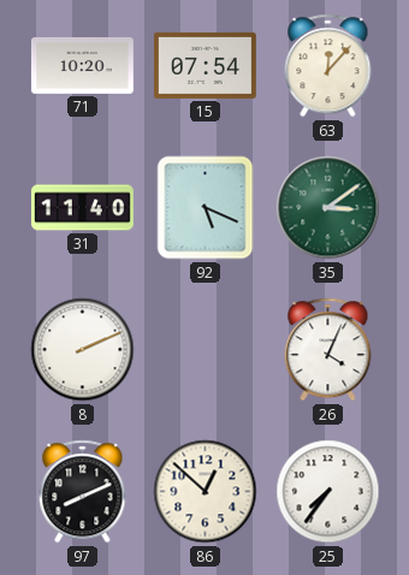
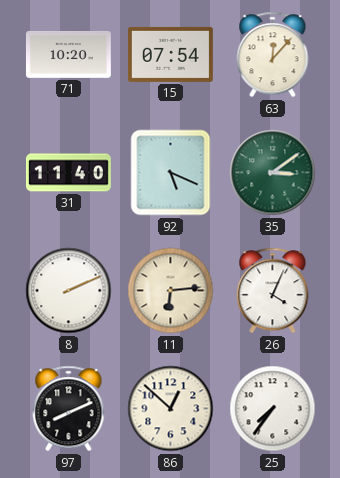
11: none -> 6:14
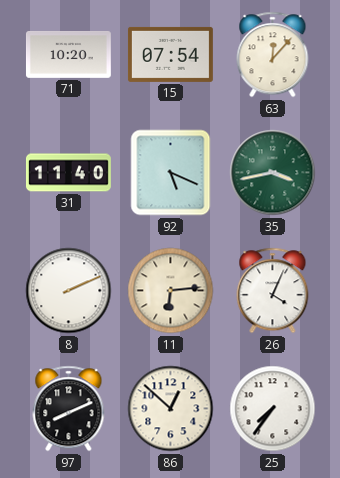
35: 3:09 -> 3:43
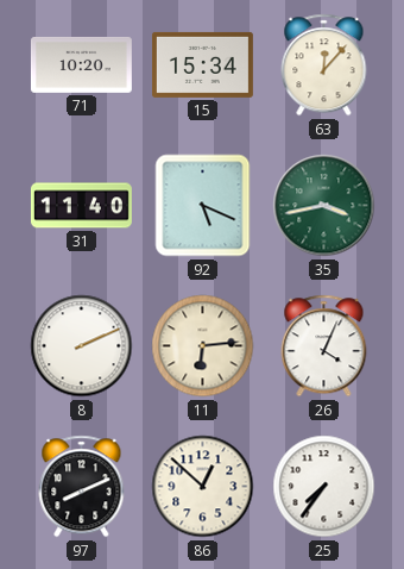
15: 07:54 -> 15:34
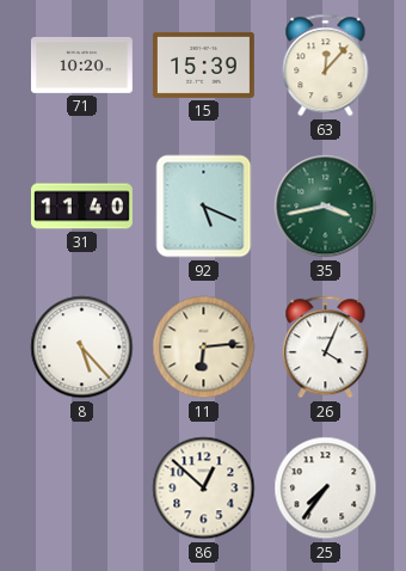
15: 15:34 -> 15:39
8: 2:11 -> 5:23
97: 8:11 -> none
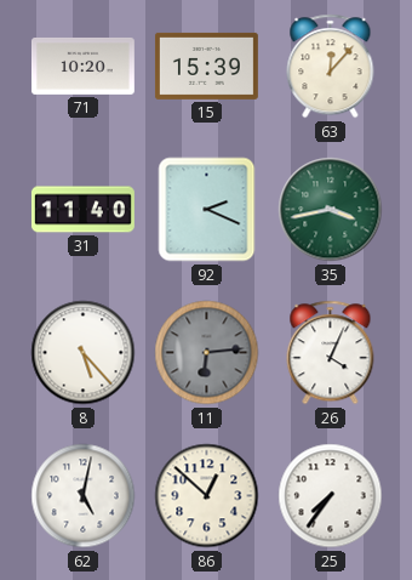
92: 5:19 -> 2:19
11 dial: cream -> grey
62: none -> 5:02
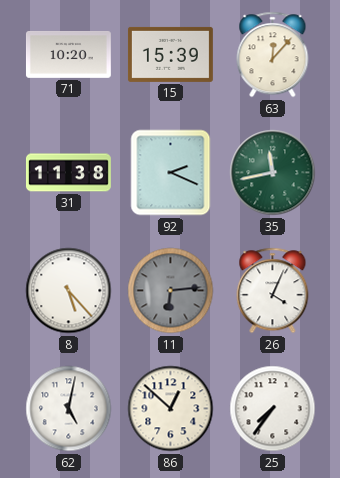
31: 11:40 -> 11:38
35: 3:43 -> 11:43
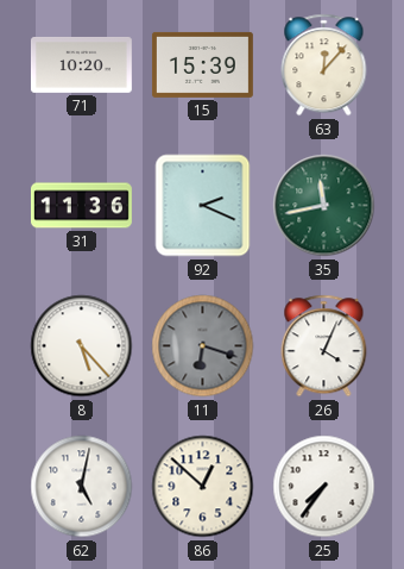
31: 11:38 -> 11:36
11: 6:14 -> 6:18
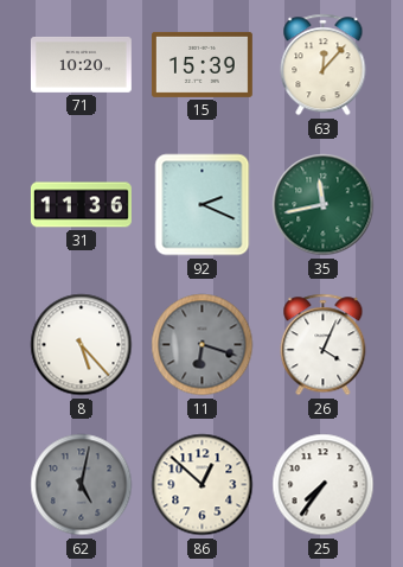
62 dial: white -> grey
